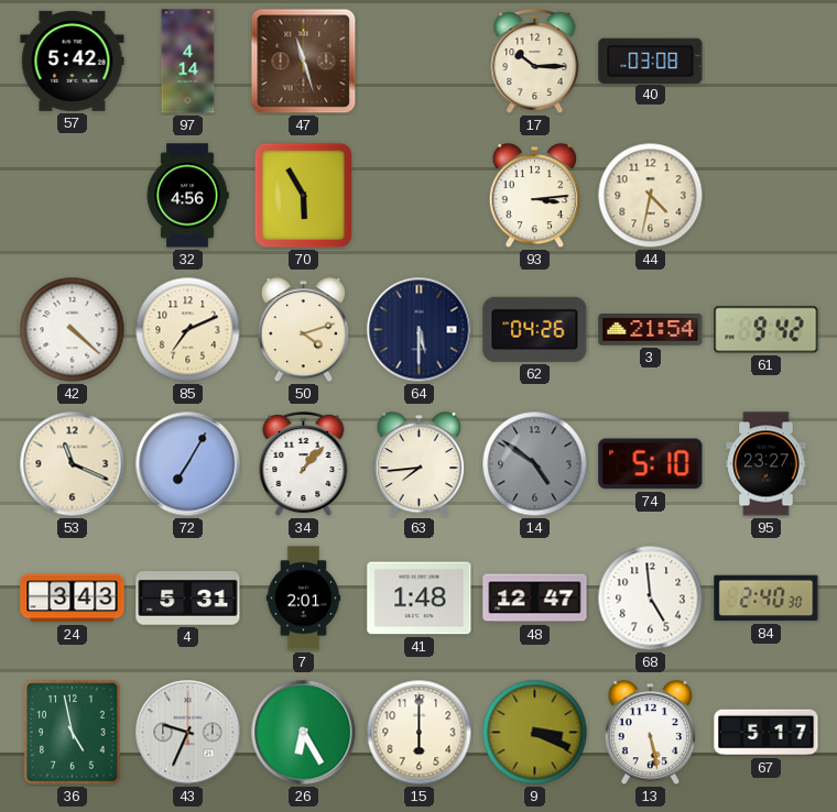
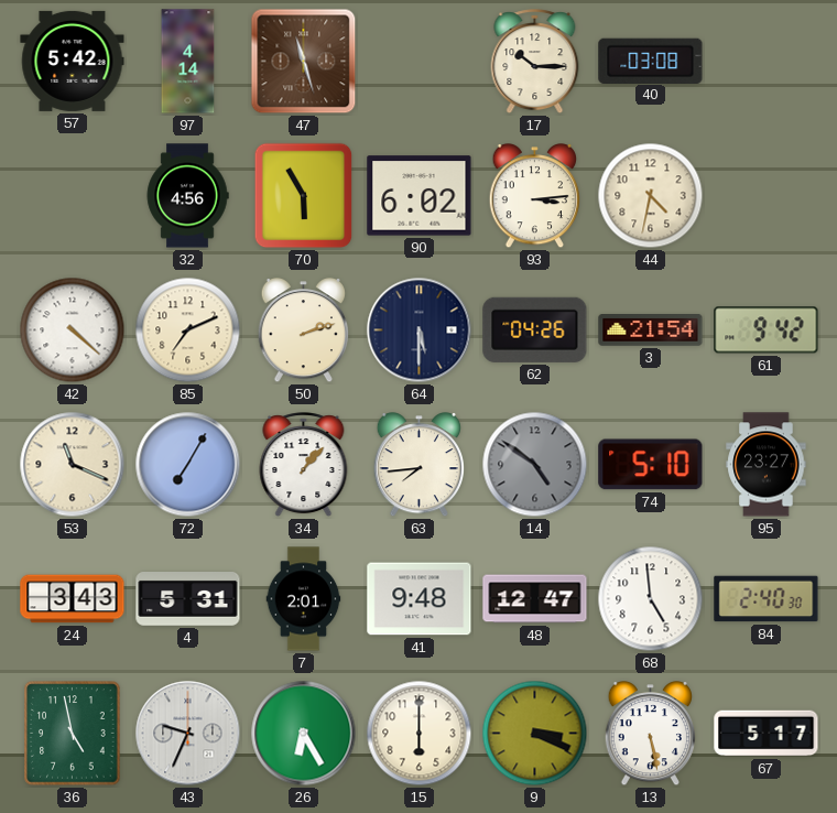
90: none -> 6:02
50: 4:12 -> 2:12
41: 1:48 -> 9:48
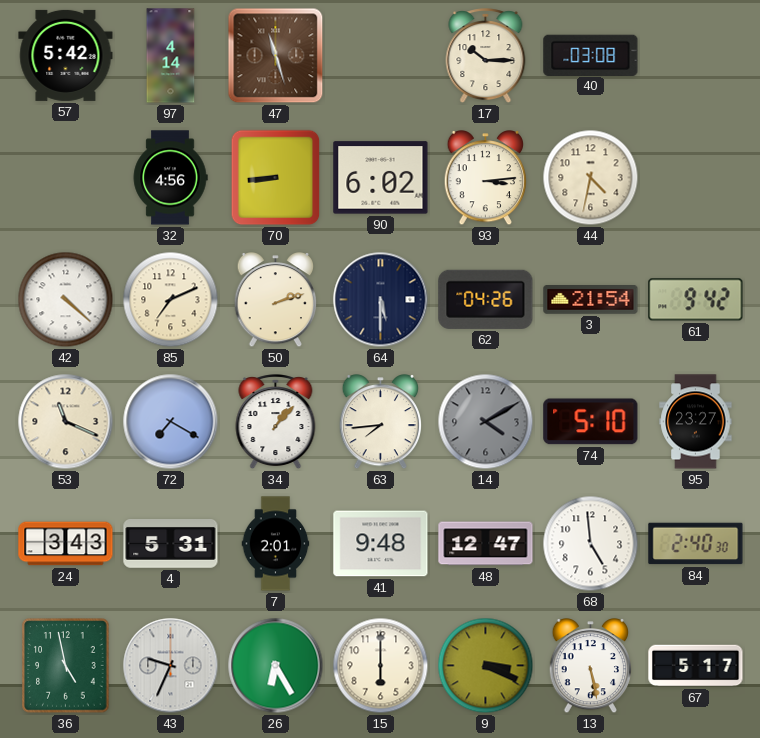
70: 5:55 -> 8:44
72: 7:05 -> 7:20
14: 4:51 -> 4:10
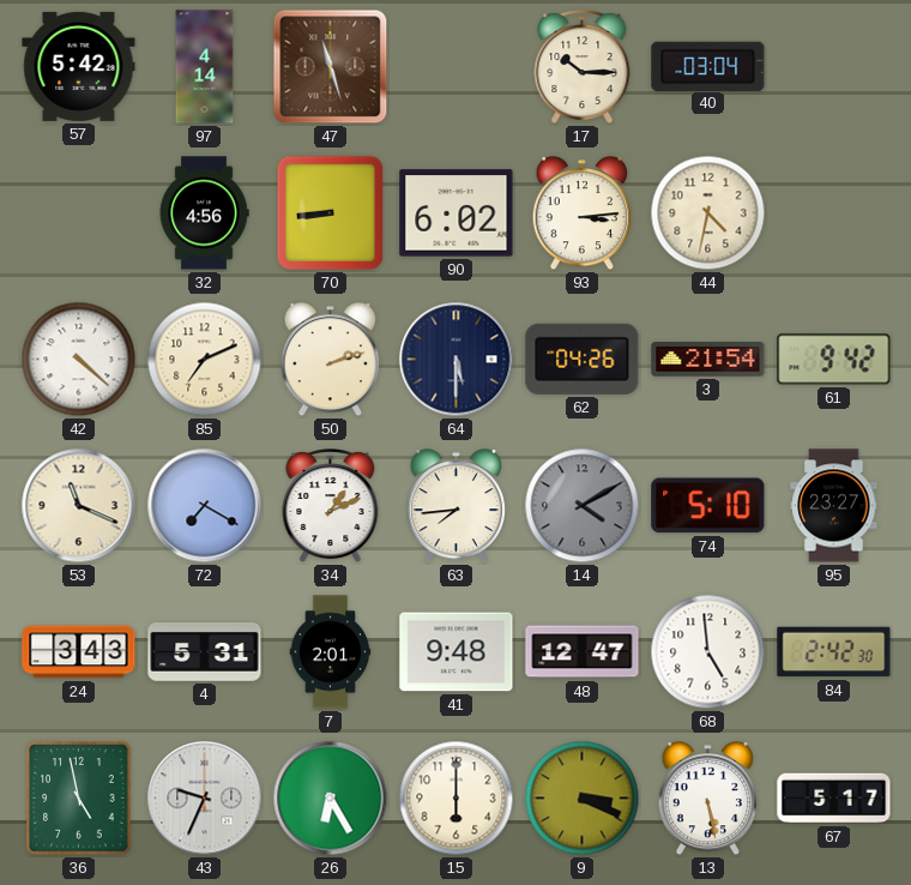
40: 03:08 -> 03:04
34: 1:07 -> 1:11
84: 2:40 -> 2:42
